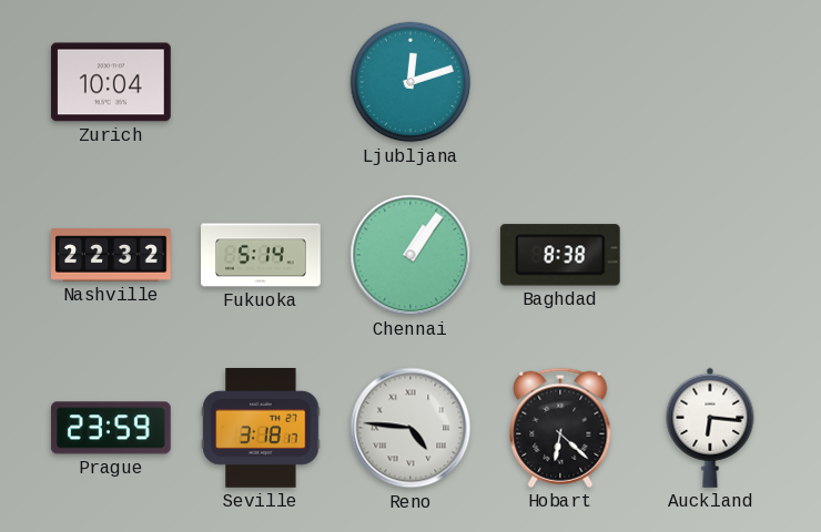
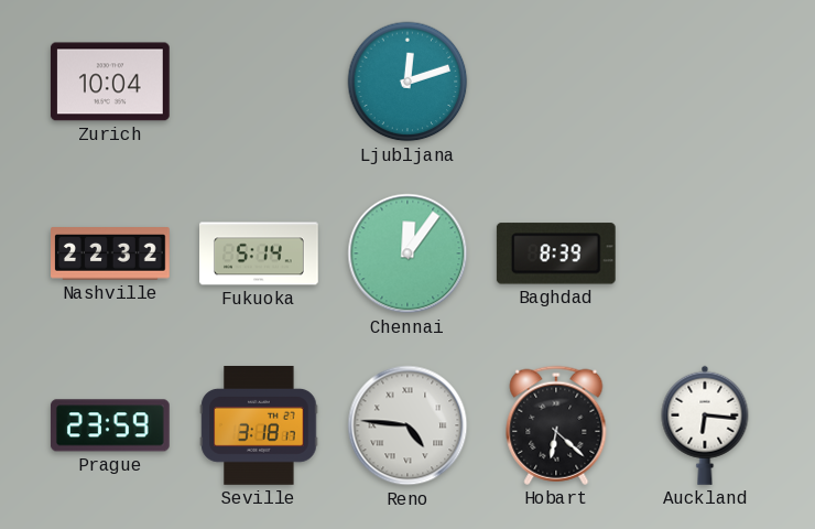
Chennai: 1:06 -> 12:06
Baghdad: 8:38 -> 8:39
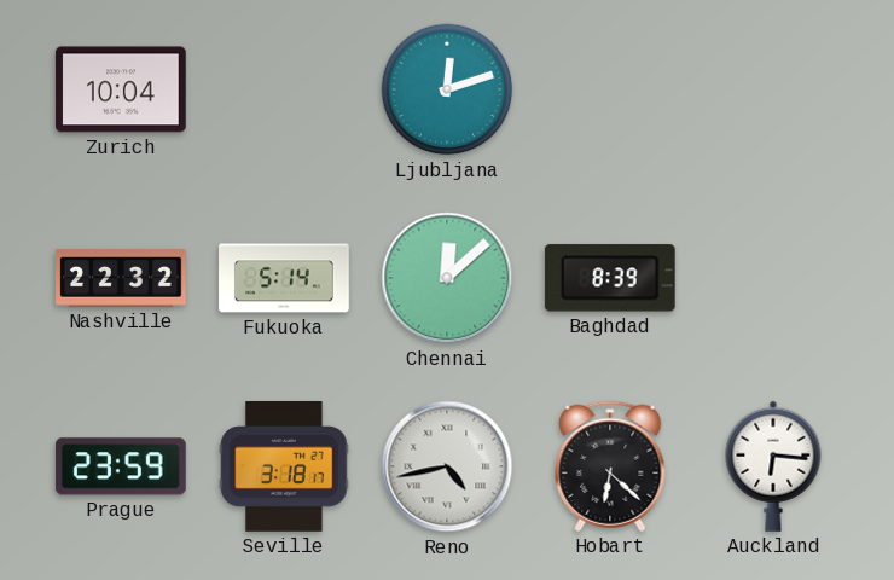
Chennai: 12:06 -> 12:08
Reno: 4:46 -> 4:43
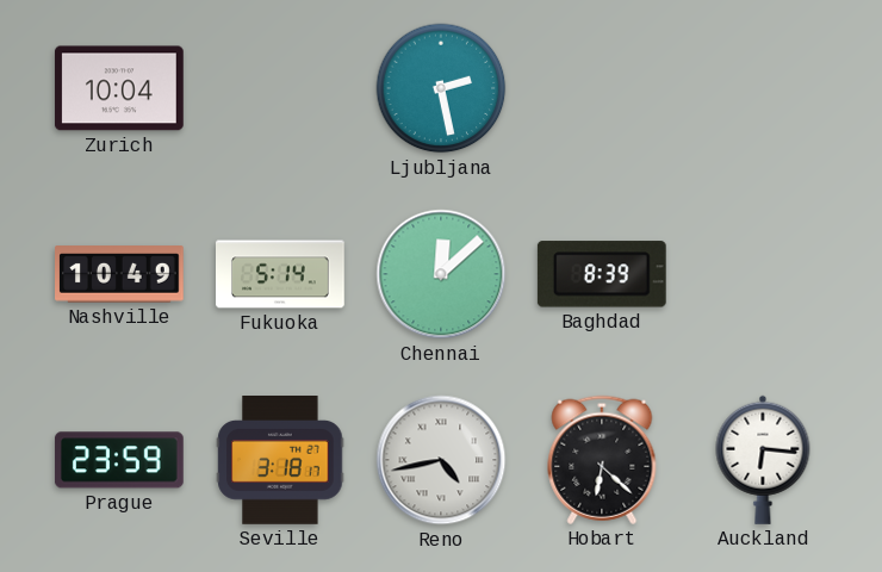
Ljubljana: 12:12 -> 2:28
Nashville: 22:32 -> 10:49
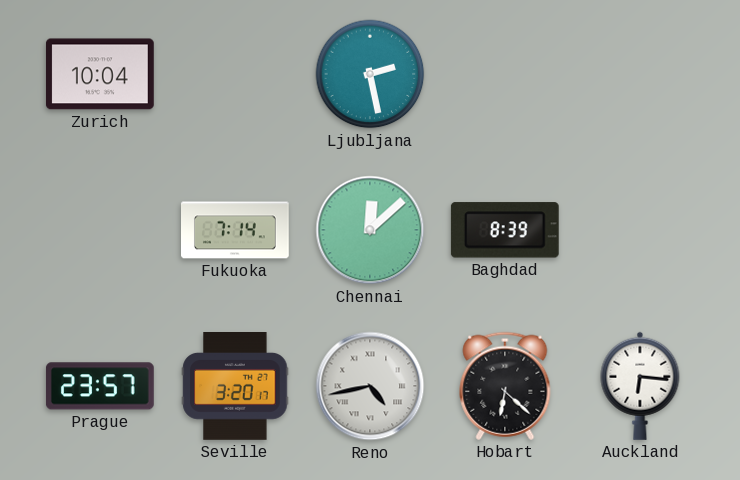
Nashville: 10:49 -> none
Fukuoka: 5:14 -> 7:14
Prague: 23:59 -> 23:57
Seville: 3:18 -> 3:20
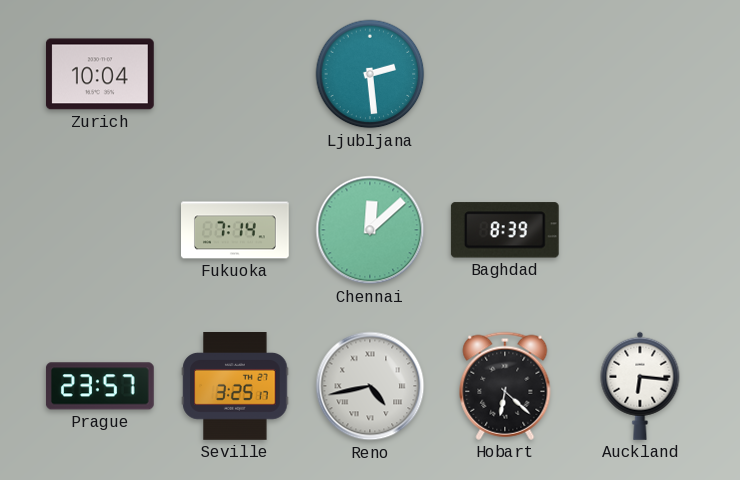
Ljubljana: 2:28 -> 2:29
Seville: 3:20 -> 3:25
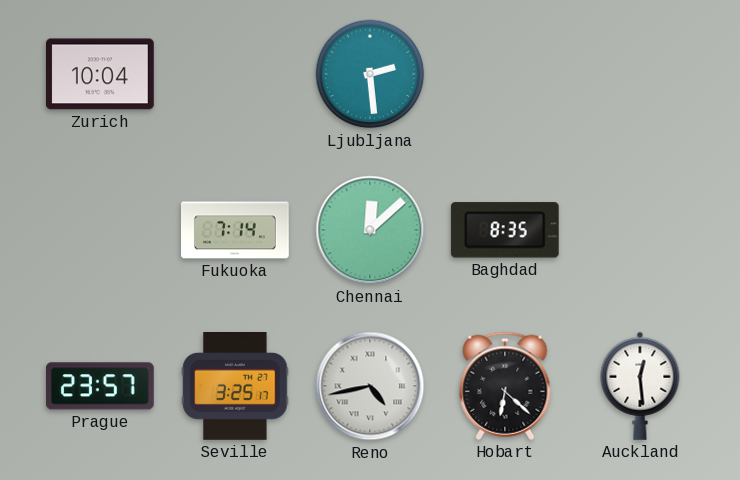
Baghdad: 8:39 -> 8:35
Auckland: 6:16 -> 12:29
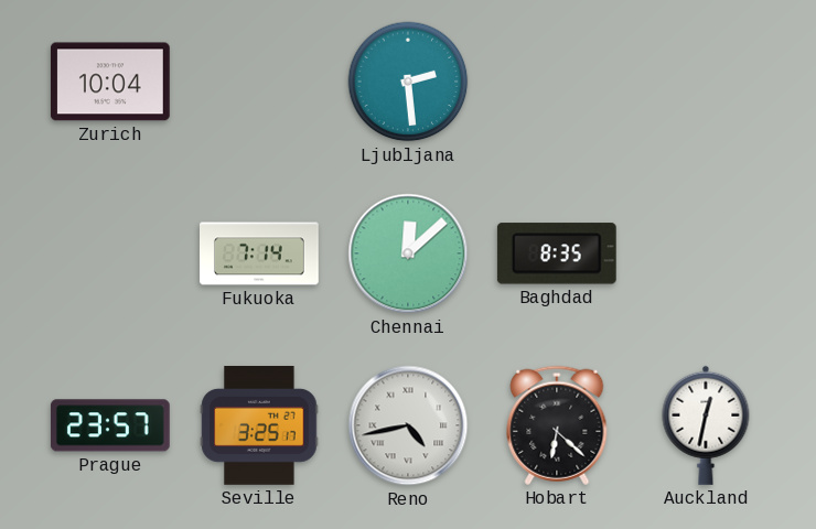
Auckland: 12:29 -> 12:32
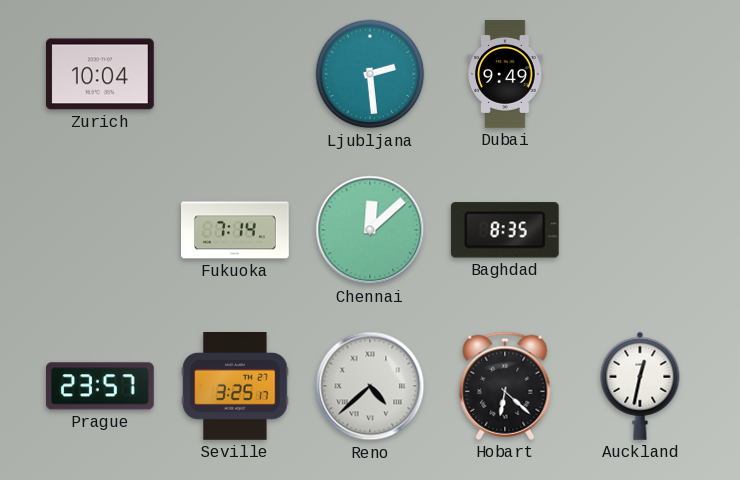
Dubai: none -> 9:49
Reno: 4:43 -> 4:38
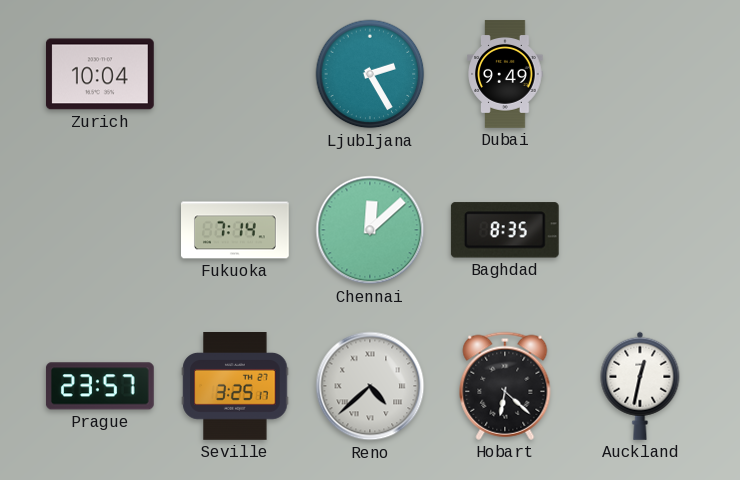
Ljubljana: 2:29 -> 2:25
